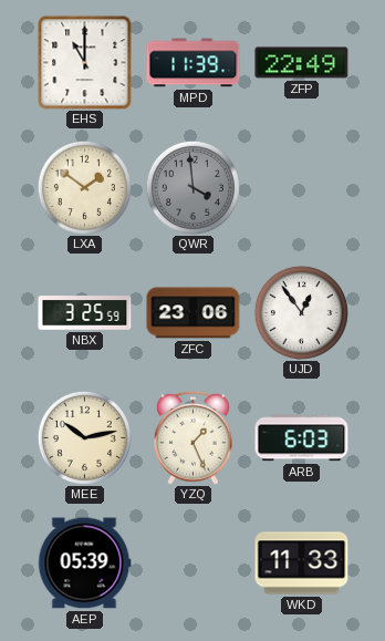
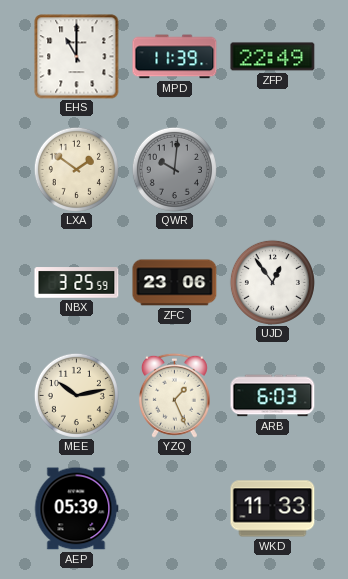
QWR: 3:59 -> 10:01
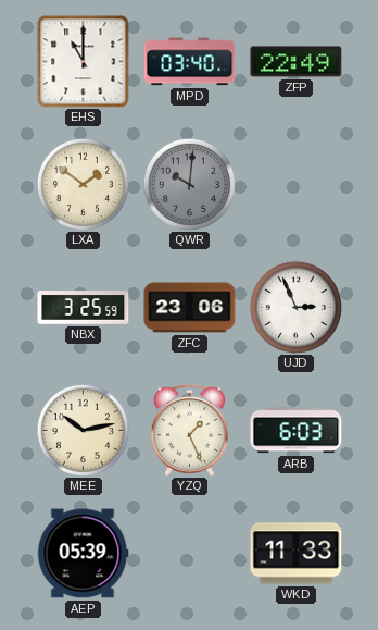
MPD: 11:39 -> 03:40
UJD: 12:54 -> 2:56
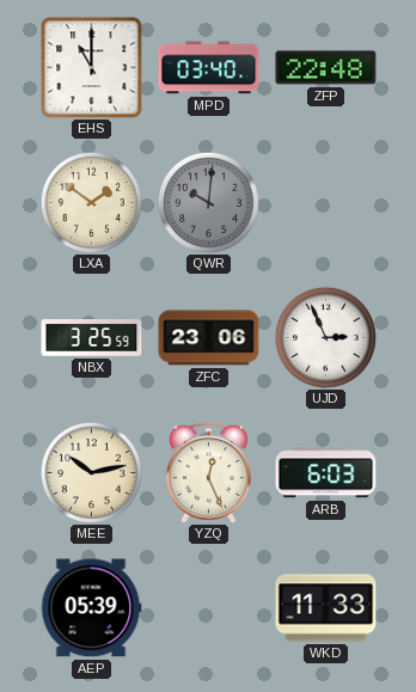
ZFP: 22:49 -> 22:48
YZQ: 1:26 -> 12:26
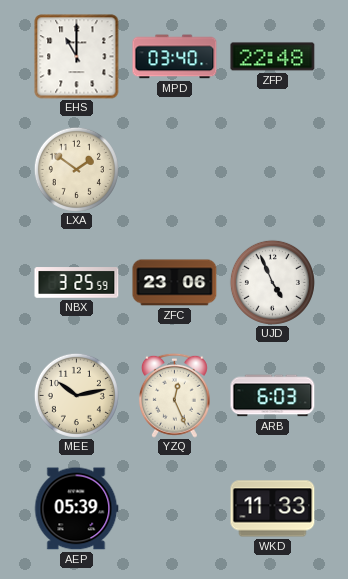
QWR: 10:01 -> none
UJD: 2:56 -> 4:56
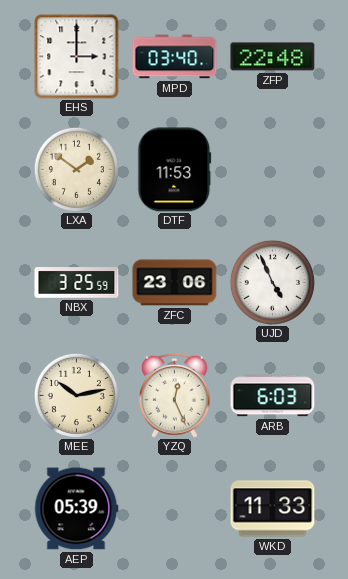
EHS: 11:00 -> 3:00
DTF: none -> 11:53
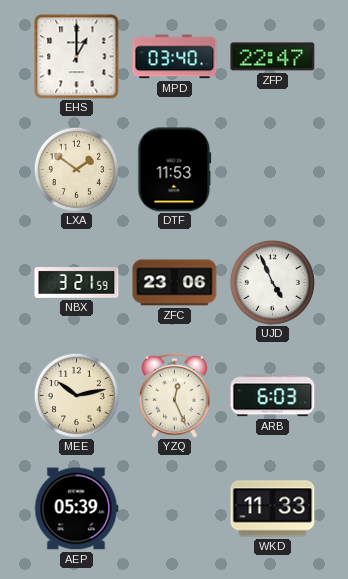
EHS: 3:00 -> 1:00
ZFP: 22:48 -> 22:47
NBX: 3:25 -> 3:21
